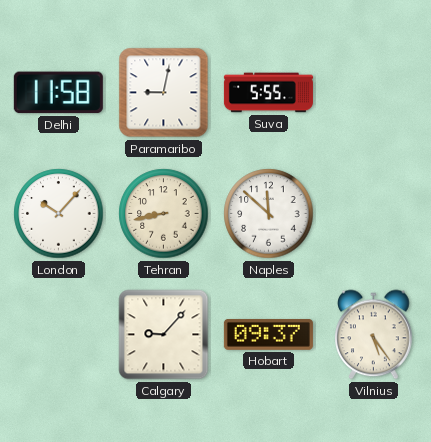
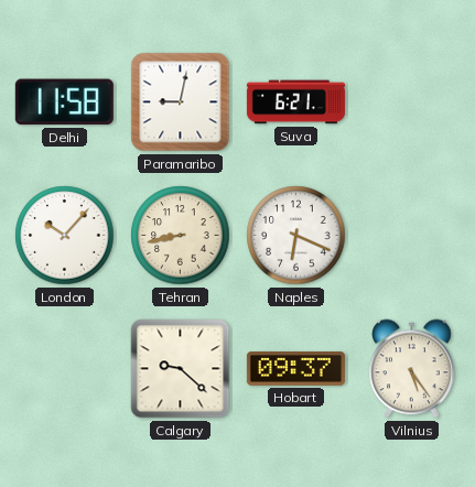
Suva: 5:55 -> 6:21
Naples: 11:52 -> 6:19
Calgary: 9:07 -> 9:22
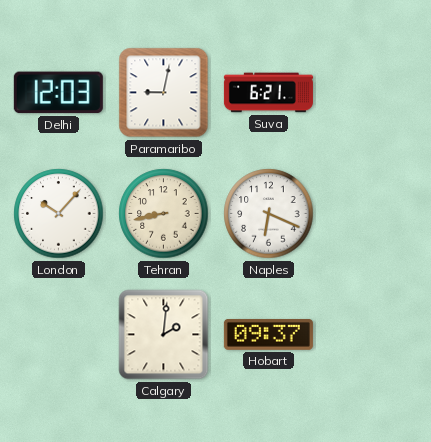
Delhi: 11:58 -> 12:03
Calgary: 9:22 -> 2:01
Vilnius: 5:24 -> none
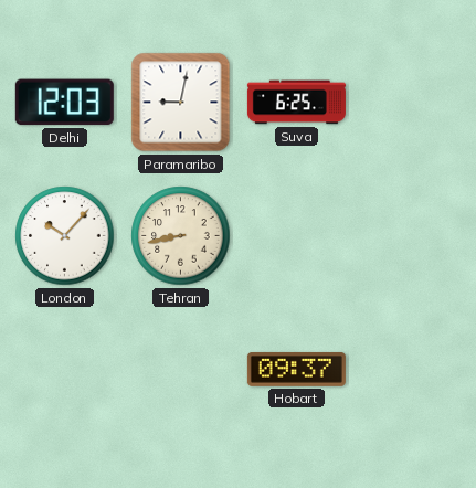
Suva: 6:21 -> 6:25
Naples: 6:19 -> none
Calgary: 2:01 -> none
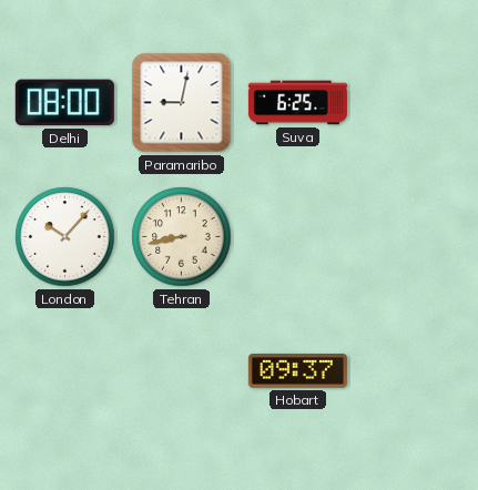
Delhi: 12:03 -> 08:00
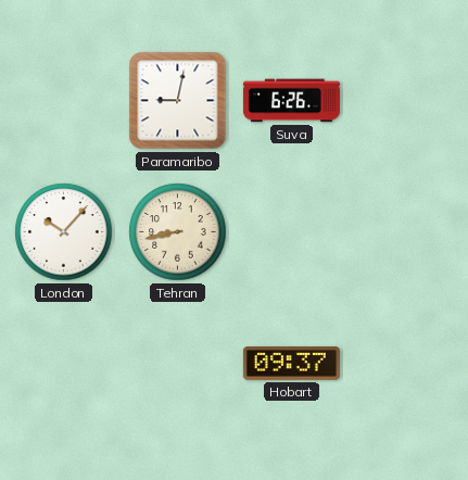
Delhi: 08:00 -> none
Suva: 6:25 -> 6:26
